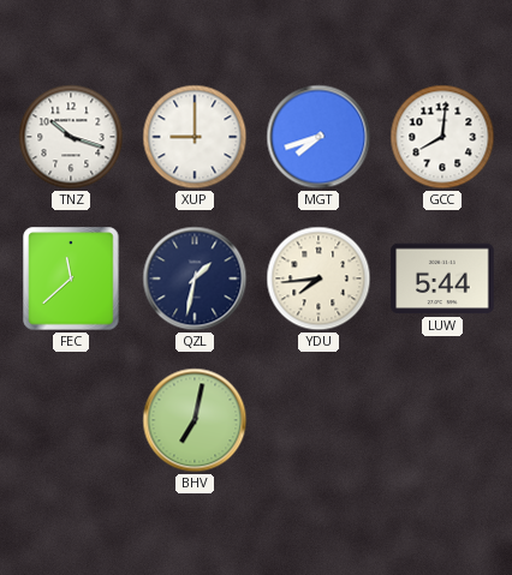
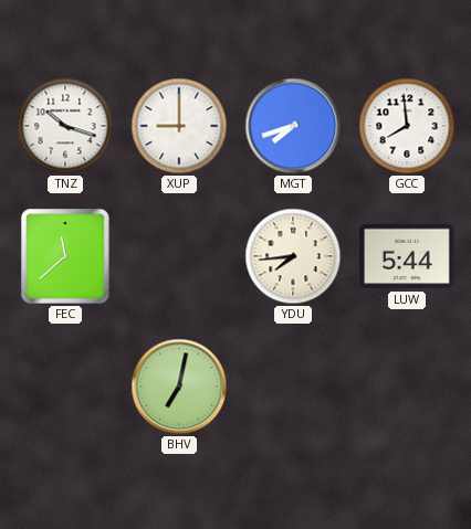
GCC: 8:01 -> 7:59
QZL: 1:32 -> none
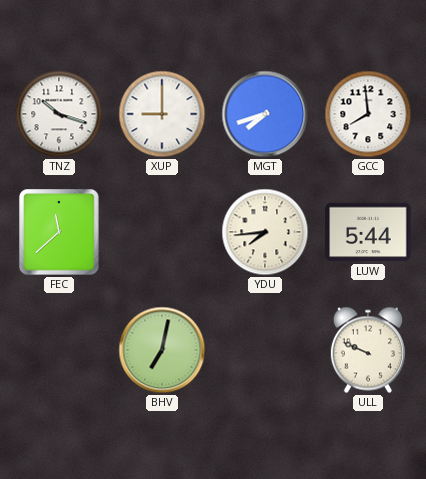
ULL: none -> 9:49
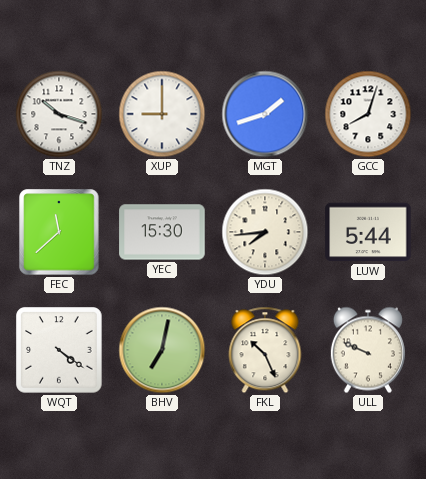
MGT: 7:42 -> 1:42
GCC: 7:59 -> 8:03
YEC: none -> 15:30
WQT: none -> 4:21
FKL: none -> 10:26
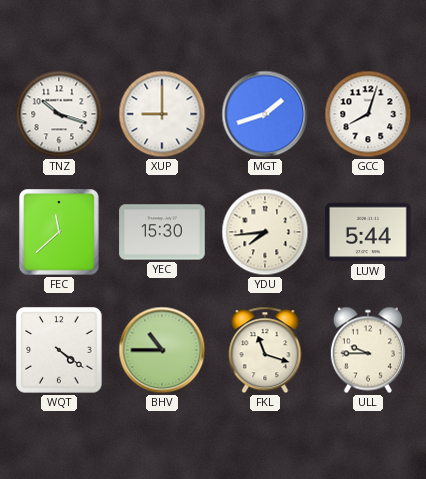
BHV: 7:02 -> 10:45
FKL: 10:26 -> 11:18
ULL: 9:49 -> 9:45
